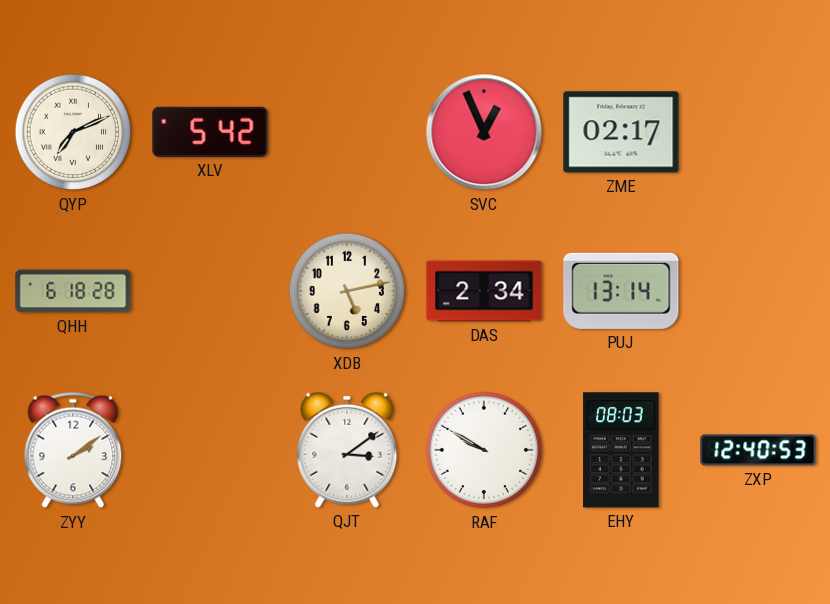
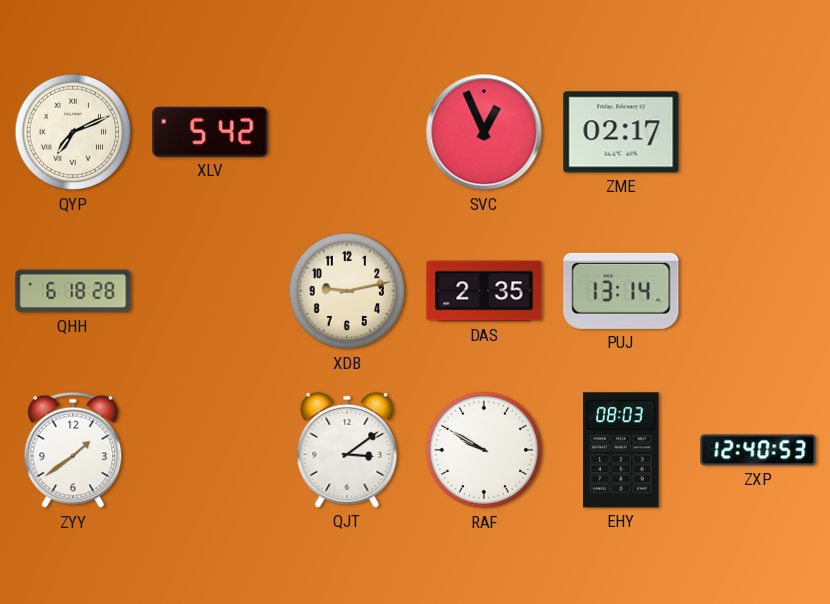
XDB: 5:13 -> 9:13
DAS: 2:34 -> 2:35
ZYY: 2:09 -> 1:39
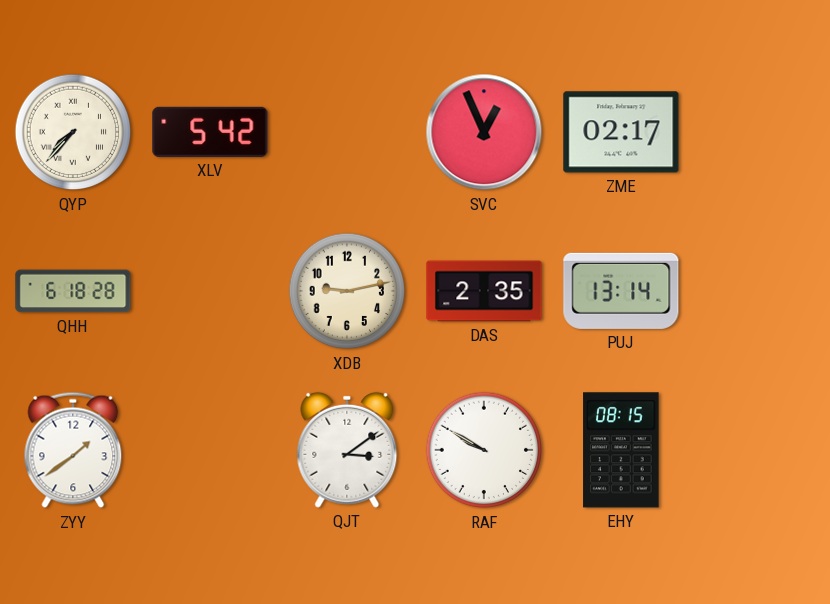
QYP: 7:11 -> 7:37
EHY: 08:03 -> 08:15
ZXP: 12:40 -> none
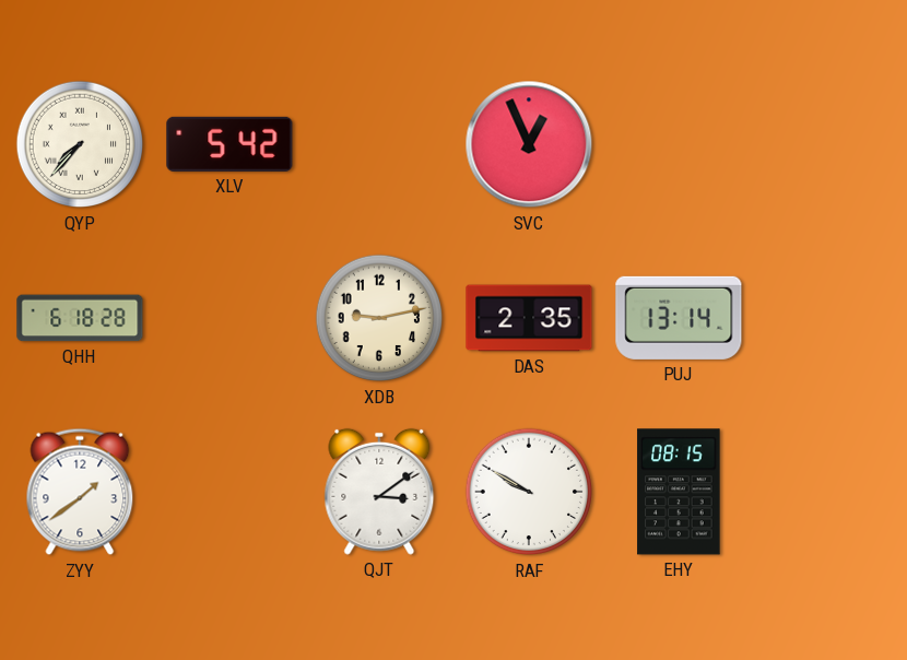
ZME: 02:17 -> none
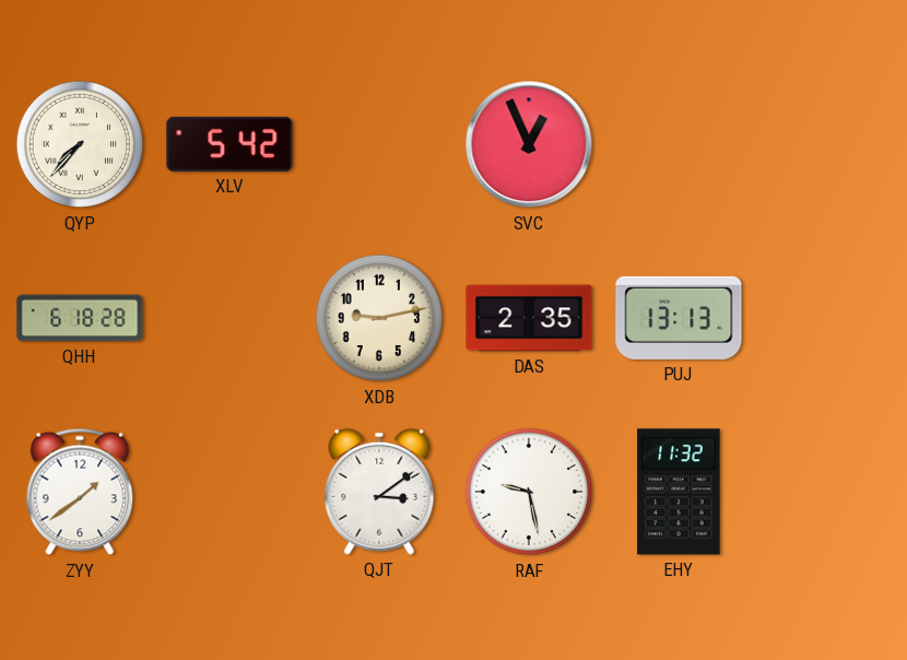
PUJ: 13:14 -> 13:13
RAF: 9:50 -> 9:28
EHY: 08:15 -> 11:32
